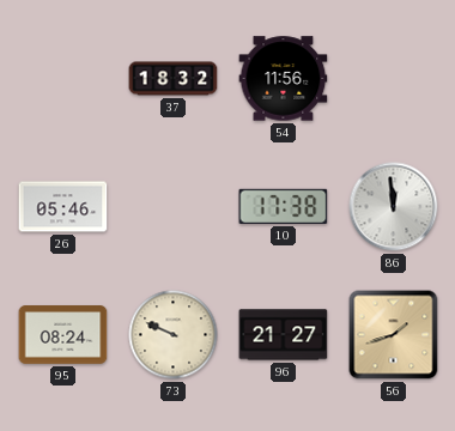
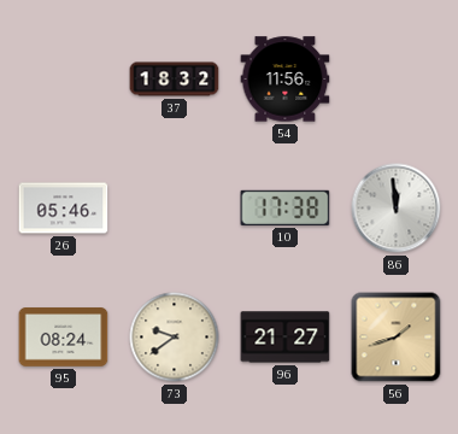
73: 9:49 -> 9:39
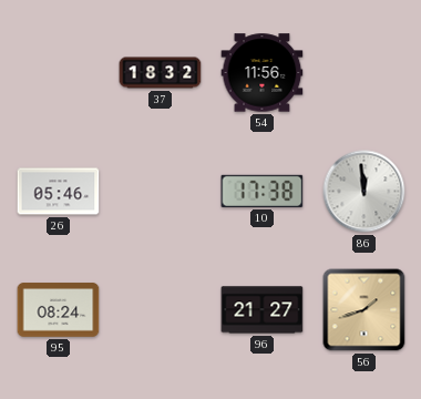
73: 9:39 -> none
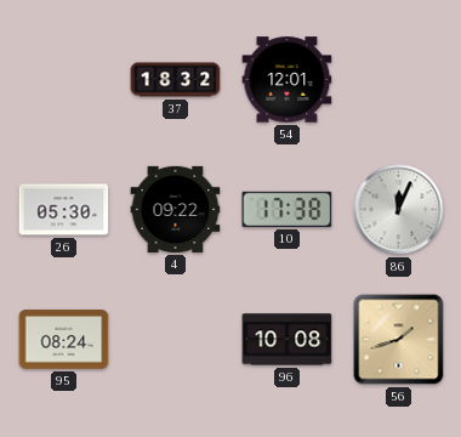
54: 11:56 -> 12:01
26: 05:46 -> 05:30
4: none -> 09:22
86: 11:59 -> 12:04
96: 21:27 -> 10:08
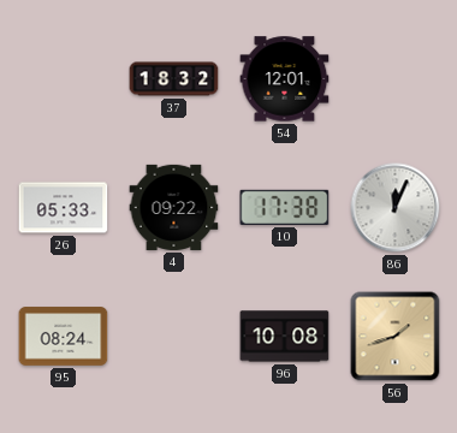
26: 05:30 -> 05:33
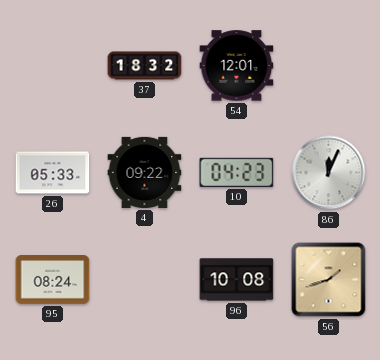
10: 17:38 -> 04:23
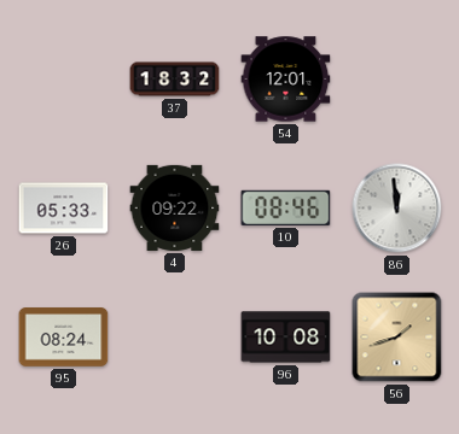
10: 04:23 -> 08:46
86: 12:04 -> 11:59
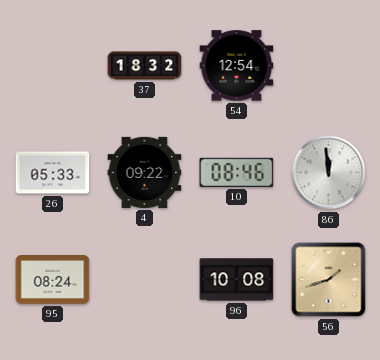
54: 12:01 -> 12:54
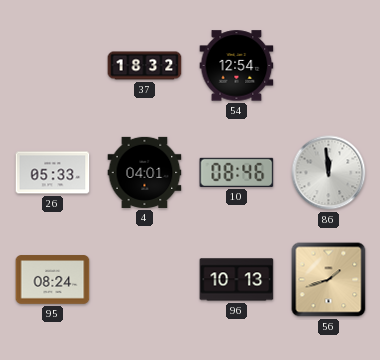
4: 09:22 -> 04:01
96: 10:08 -> 10:13
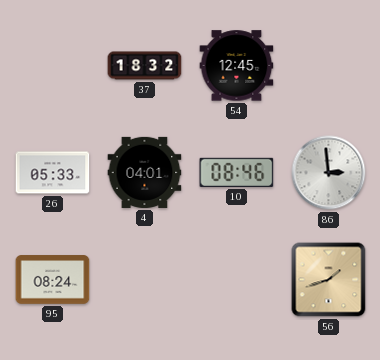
54: 12:54 -> 12:45
86: 11:59 -> 2:59
96: 10:13 -> none
